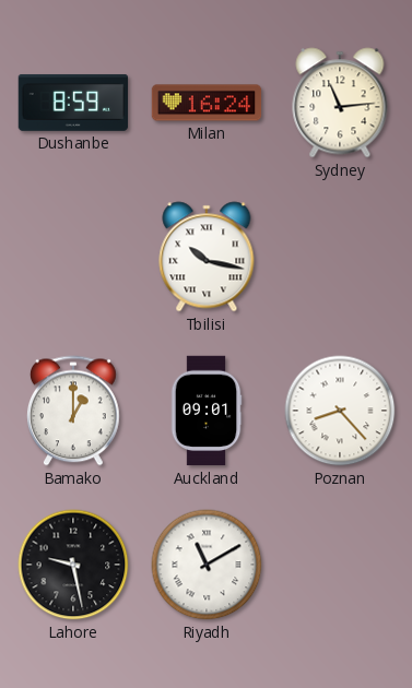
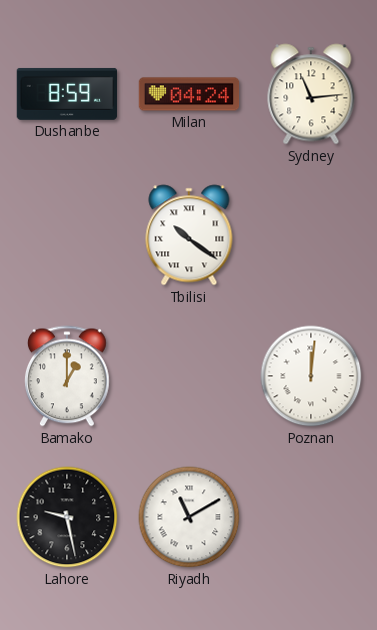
Milan: 16:24 -> 04:24
Tbilisi: 10:17 -> 10:21
Auckland: 09:01 -> none
Poznan: 8:23 -> 12:01
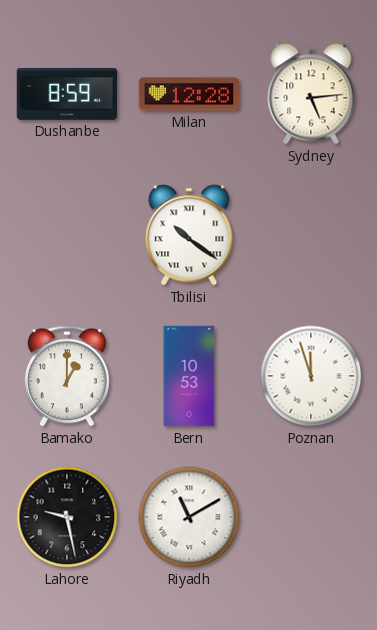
Milan: 04:24 -> 12:28
Sydney: 11:14 -> 5:14
Bern: none -> 10:53
Poznan: 12:01 -> 11:57
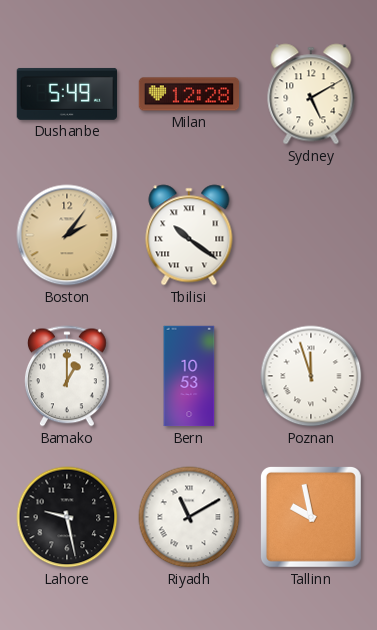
Dushanbe: 8:59 -> 5:49
Sydney: 5:14 -> 5:10
Boston: none -> 2:06
Tallinn: none -> 9:58
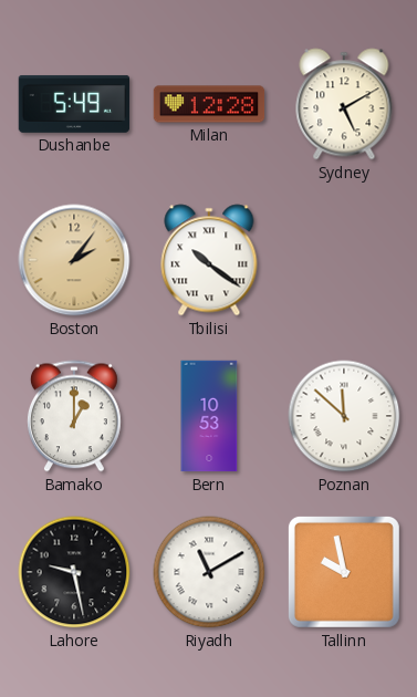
Poznan: 11:57 -> 11:52
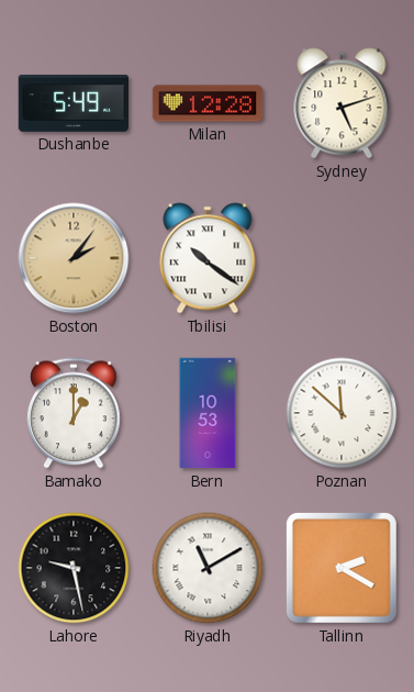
Sydney: 5:10 -> 5:12
Tallinn: 9:58 -> 2:20
